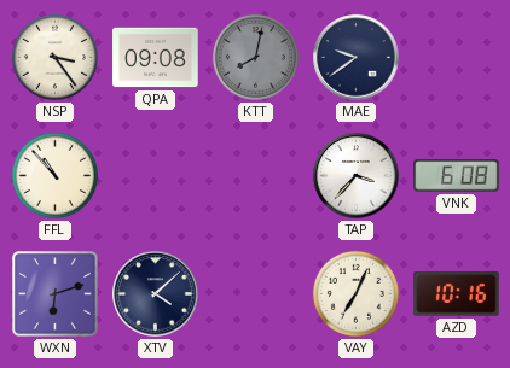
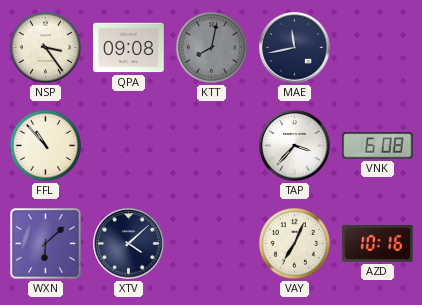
MAE: 9:39 -> 11:43
WXN: 6:12 -> 6:08
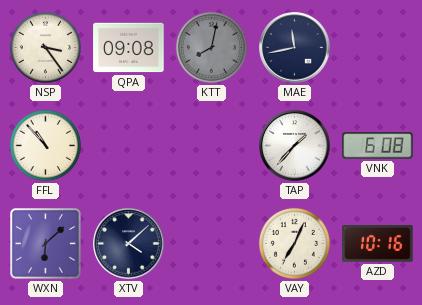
TAP: 3:37 -> 1:37
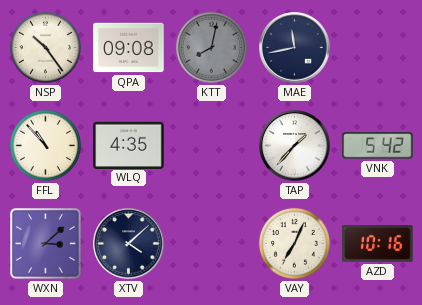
NSP: 3:24 -> 10:24
WLQ: none -> 4:35
VNK: 6:08 -> 5:42
WXN: 6:08 -> 3:08
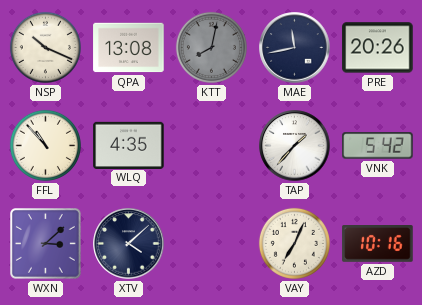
NSP: 10:24 -> 10:19
QPA: 09:08 -> 13:08
PRE: none -> 20:26
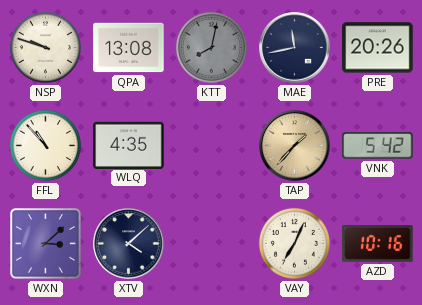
NSP: 10:19 -> 9:48
TAP dial: white -> champagne
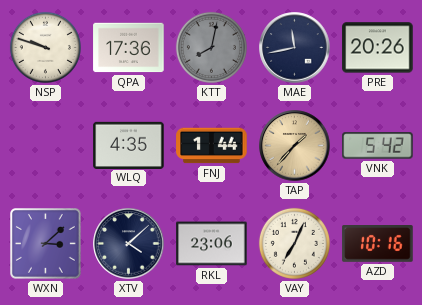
QPA: 13:08 -> 17:36
FFL: 10:53 -> none
FNJ: none -> 1:44
RKL: none -> 23:06
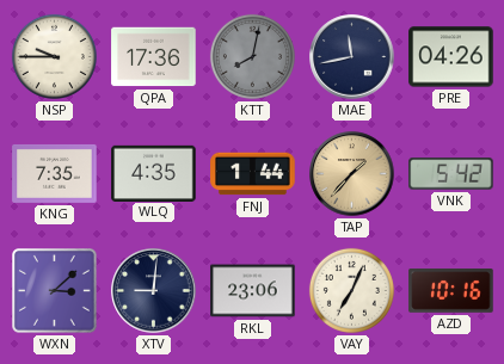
NSP: 9:48 -> 9:45
PRE: 20:26 -> 04:26
KNG: none -> 7:35
XTV: 4:08 -> 9:01
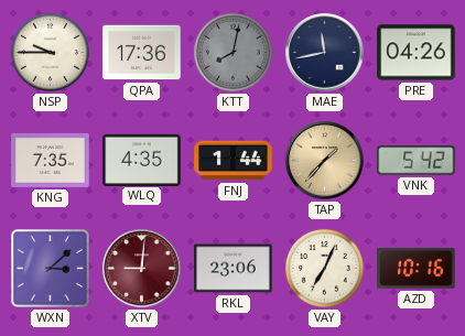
XTV dial: navy -> burgundy
